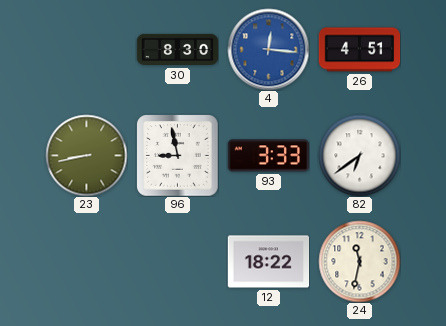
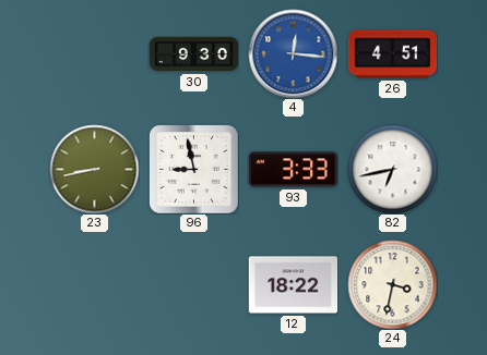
30: 8:30 -> 9:30
82: 6:39 -> 6:43
24: 11:32 -> 3:32
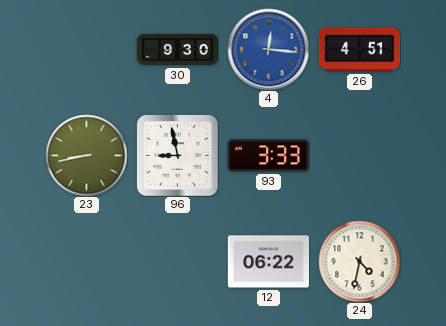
82: 6:43 -> none
12: 18:22 -> 06:22
24: 3:32 -> 4:32
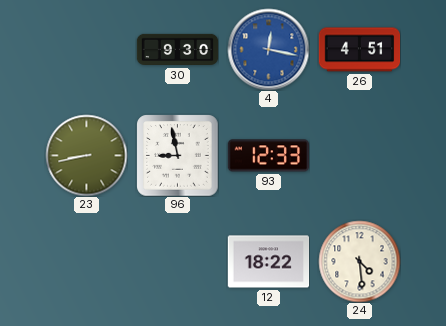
4: 12:16 -> 12:17
93: 3:33 -> 12:33
12: 06:22 -> 18:22
24: 4:32 -> 4:29
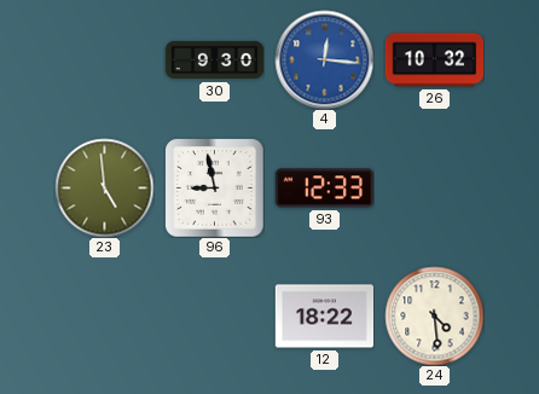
4: 12:17 -> 12:16
26: 4:51 -> 10:32
23: 8:43 -> 4:59
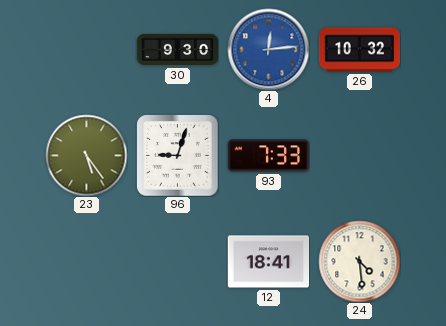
4: 12:16 -> 12:14
23: 4:59 -> 5:24
96: 8:58 -> 9:03
93: 12:33 -> 7:33
12: 18:22 -> 18:41
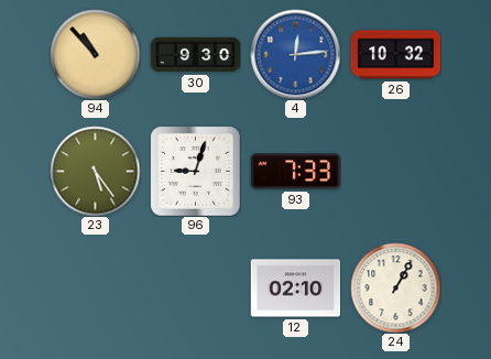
94: none -> 10:53
12: 18:41 -> 02:10
24: 4:29 -> 1:05
